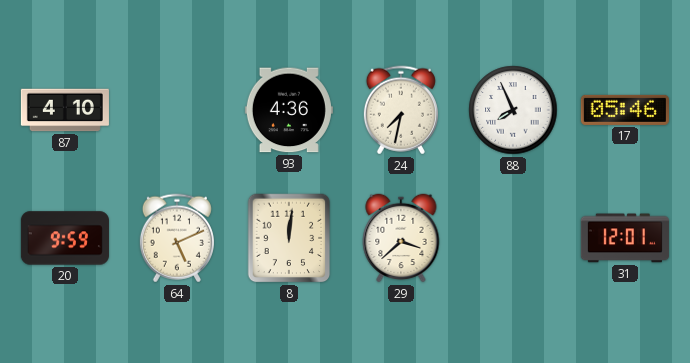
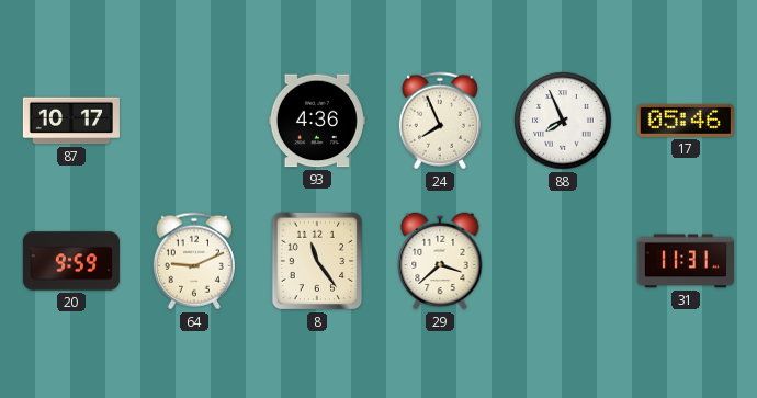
87: 4:10 -> 10:17
24: 7:32 -> 7:56
64: 5:11 -> 9:11
8: 12:01 -> 11:24
31: 12:01 -> 11:31
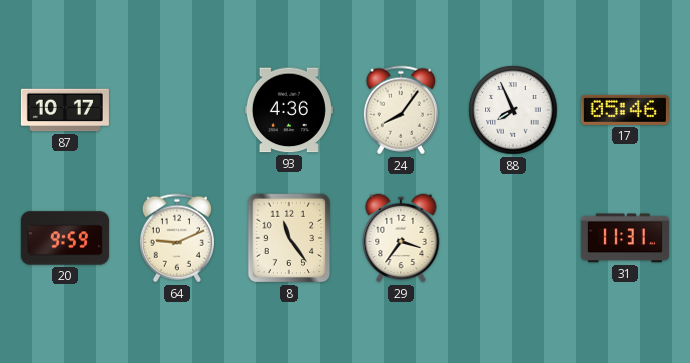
24: 7:56 -> 8:06
29: 3:38 -> 3:36
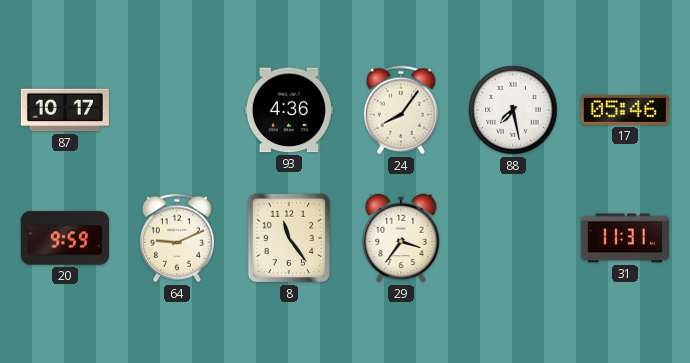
88: 7:56 -> 7:28
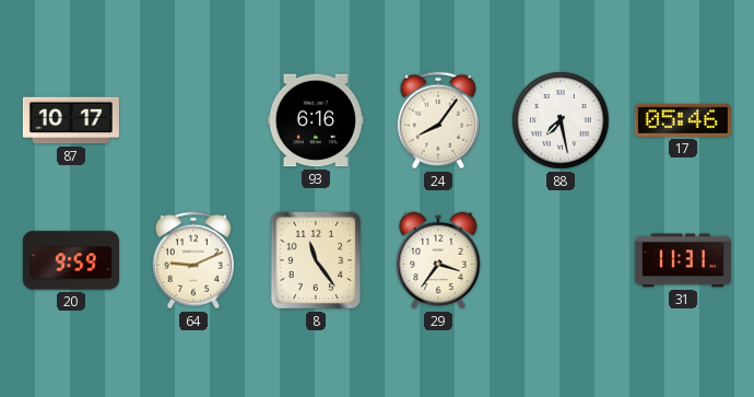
93: 4:36 -> 6:16
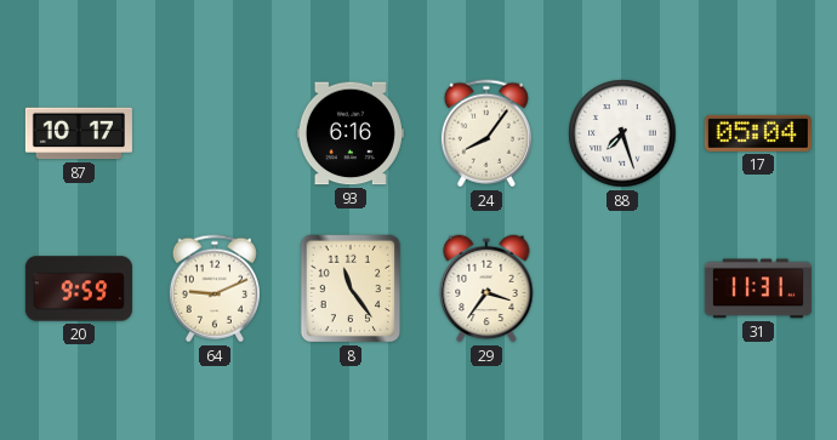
88: 7:28 -> 7:27
17: 05:46 -> 05:04
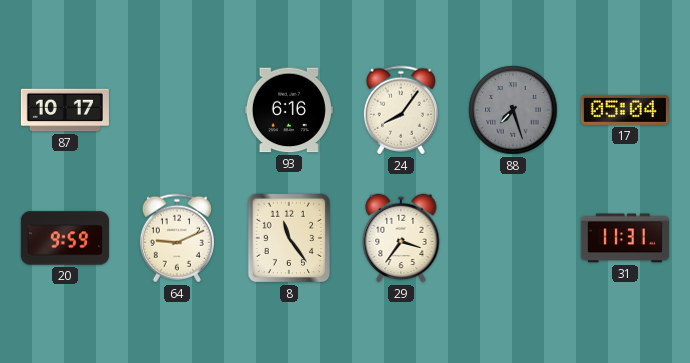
88 dial: white -> grey
